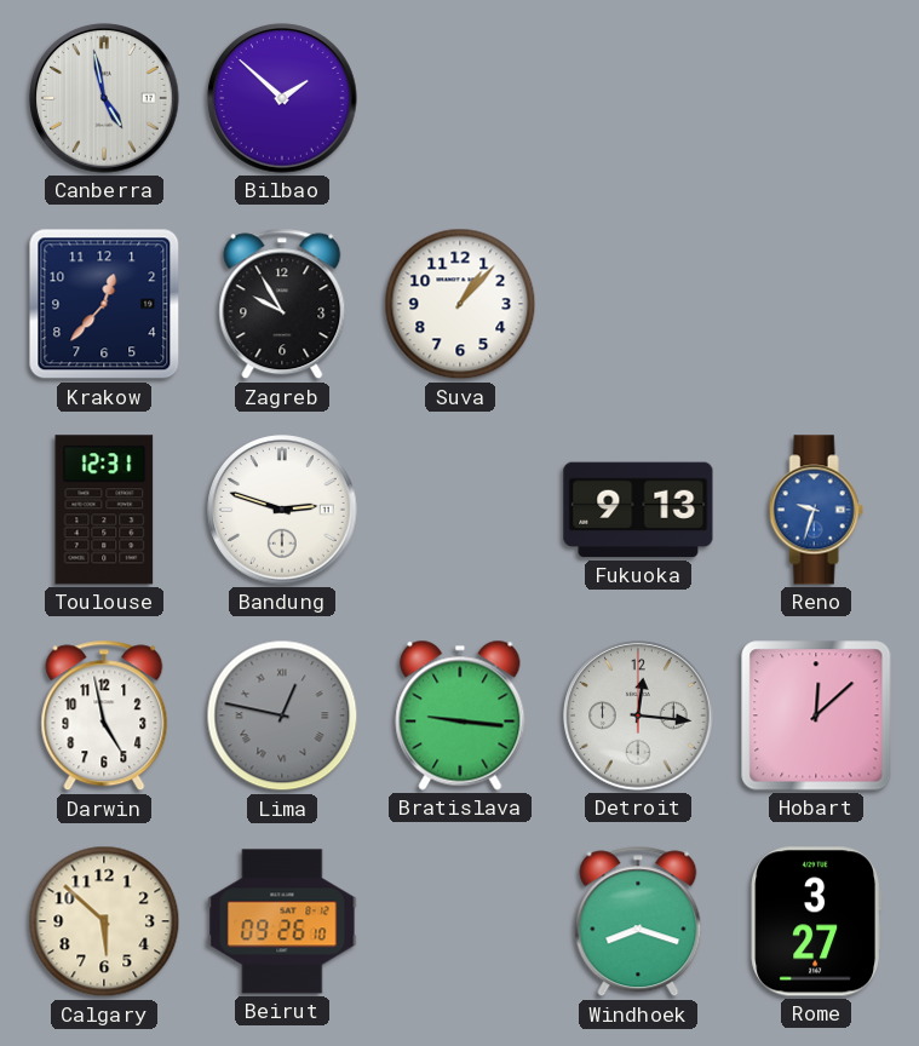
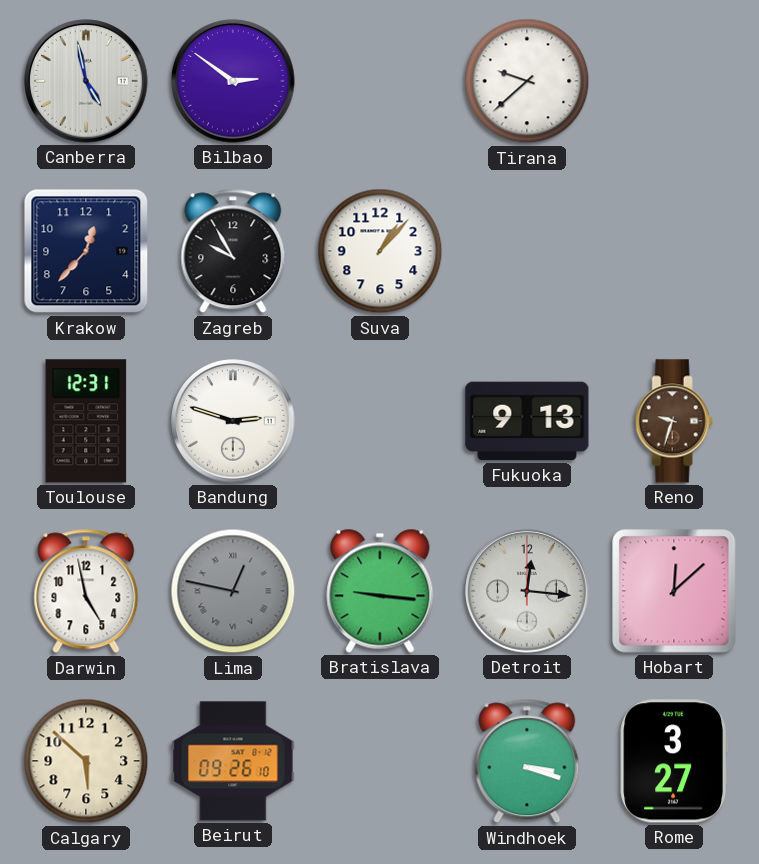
Bilbao: 1:52 -> 2:51
Tirana: none -> 9:38
Reno dial: blue -> brown
Windhoek: 8:18 -> 3:18
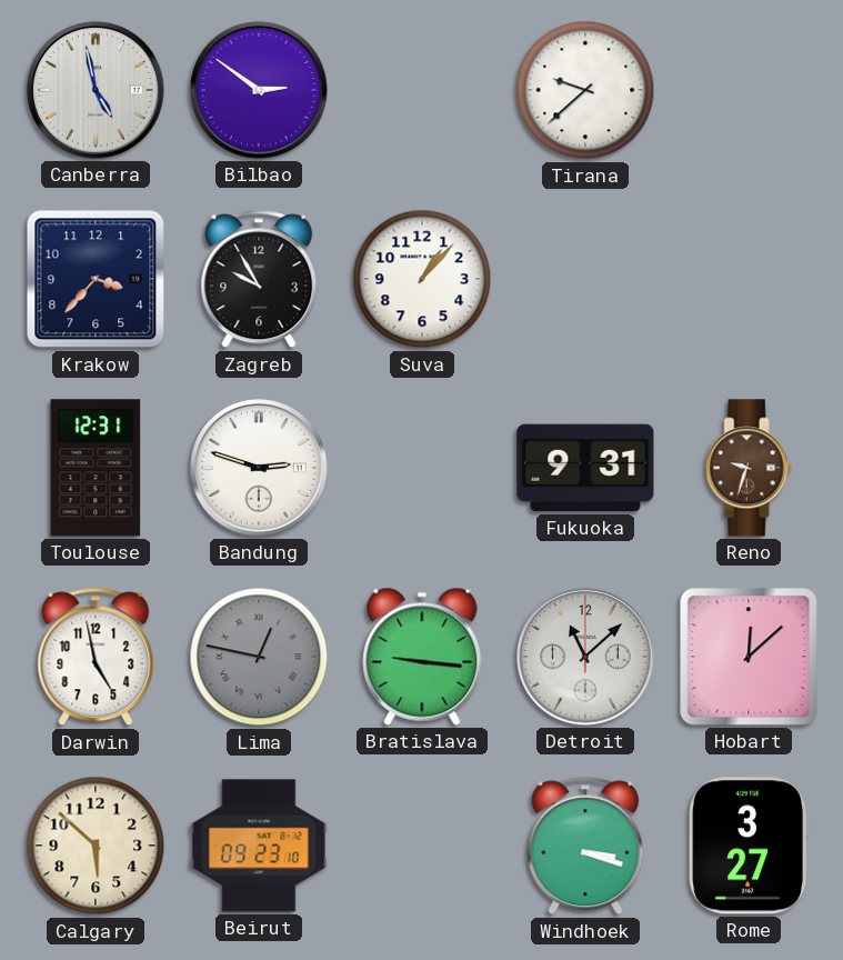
Krakow: 12:37 -> 3:37
Fukuoka: 9:13 -> 9:31
Detroit: 12:16 -> 11:08
Beirut: 09:26 -> 09:23
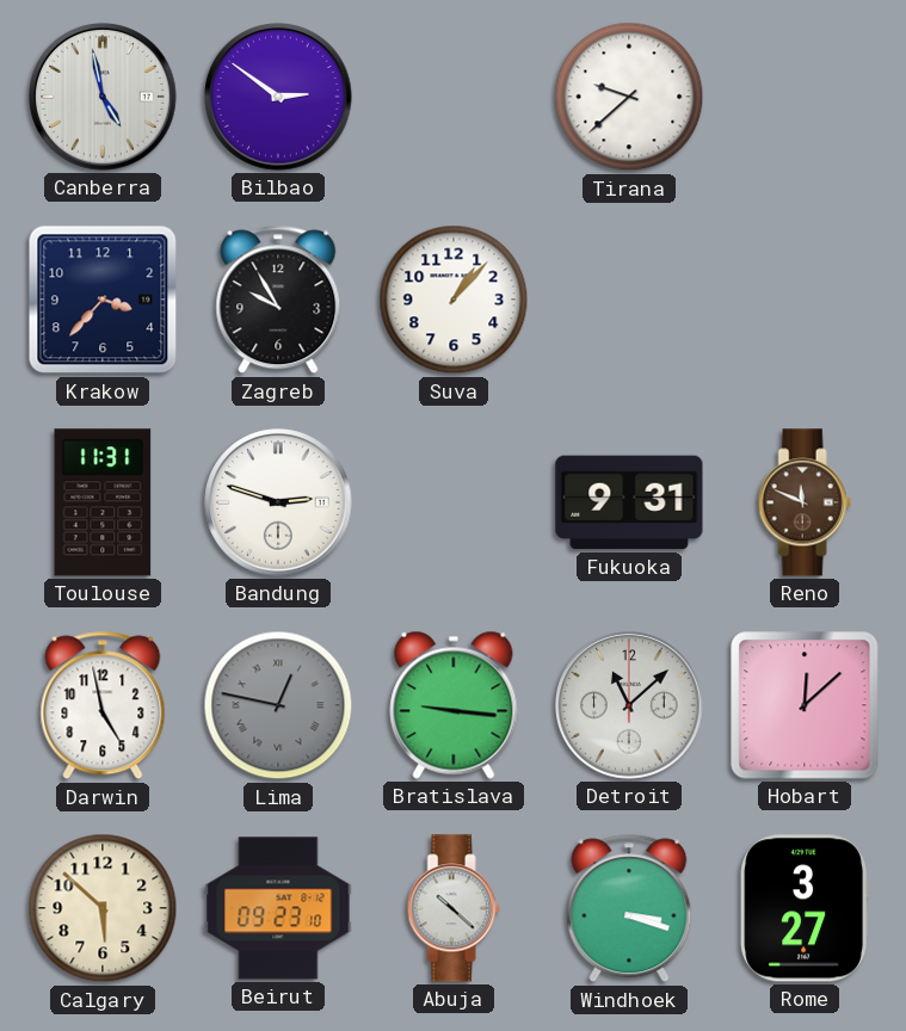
Toulouse: 12:31 -> 11:31
Reno: 9:33 -> 11:49
Abuja: none -> 10:22
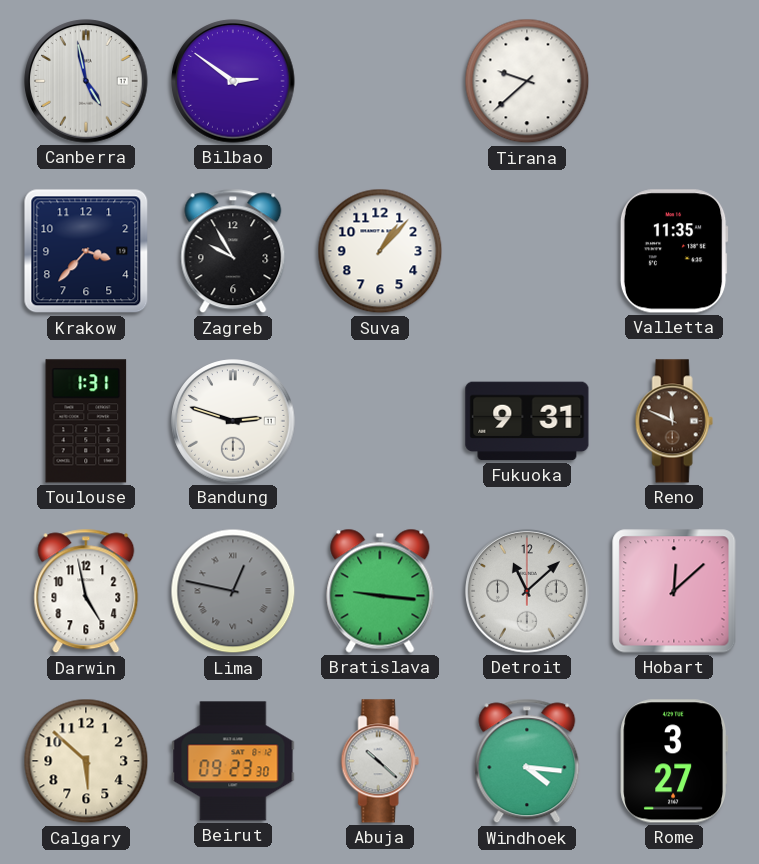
Valletta: none -> 11:35
Toulouse: 11:31 -> 1:31
Beirut: 09:23:10 -> 09:23:30
Windhoek: 3:18 -> 4:16
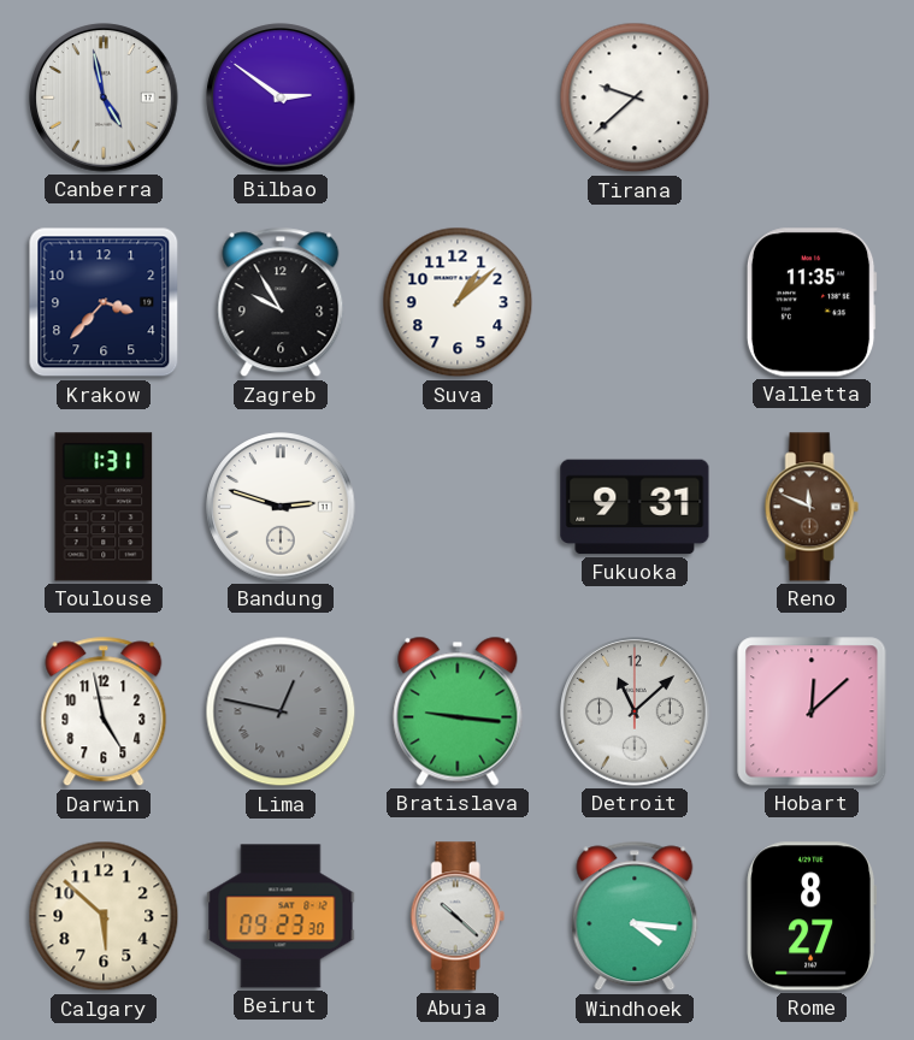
Suva: 1:07 -> 1:08
Rome: 3:27 -> 8:27
